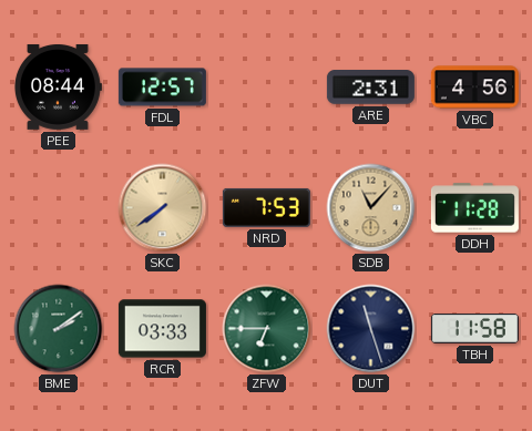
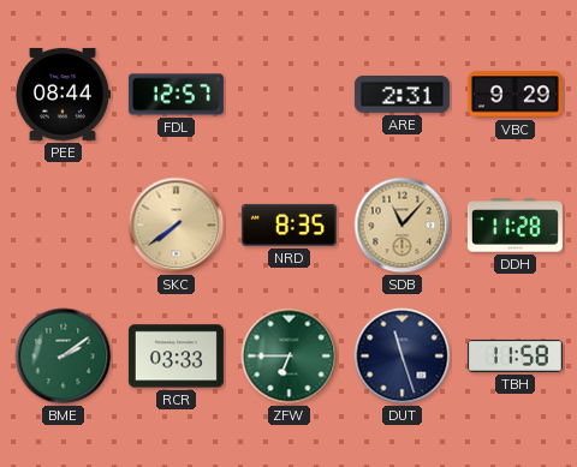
VBC: 4:56 -> 9:29
NRD: 7:53 -> 8:35
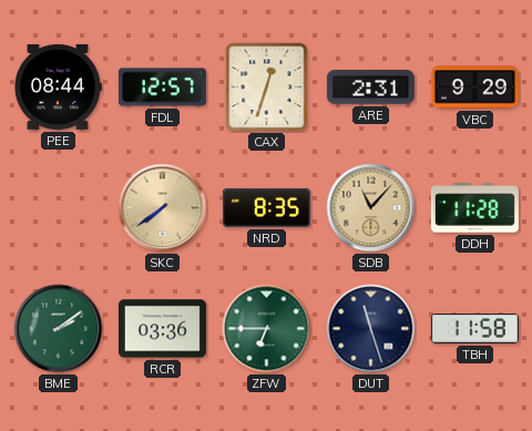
CAX: none -> 12:33
RCR: 03:33 -> 03:36
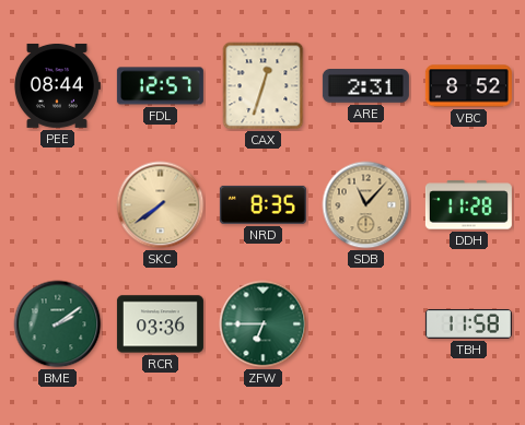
VBC: 9:29 -> 8:52
DUT: 11:27 -> none
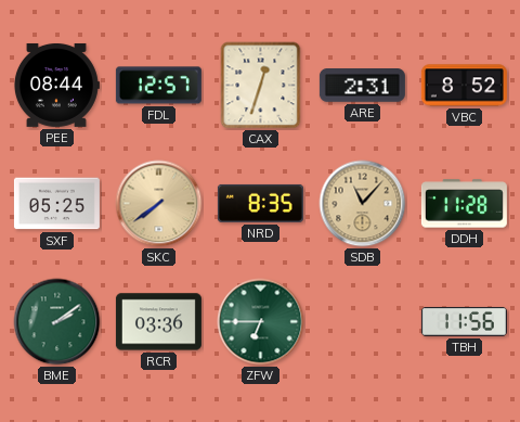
SXF: none -> 05:25
TBH: 11:58 -> 11:56
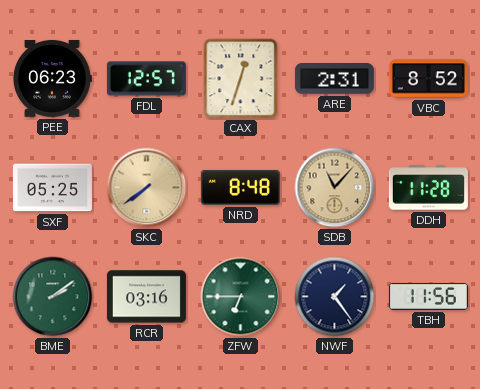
PEE: 08:44 -> 06:23
NRD: 8:35 -> 8:48
RCR: 03:36 -> 03:16
NWF: none -> 1:24
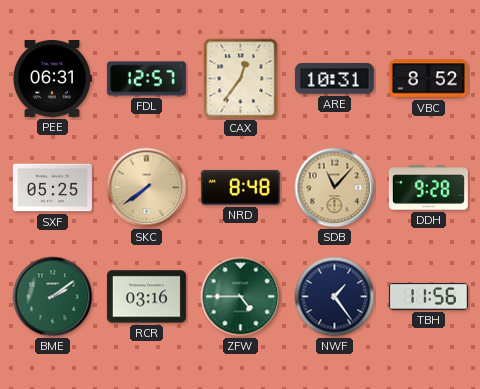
PEE: 06:23 -> 06:31
CAX: 12:33 -> 12:36
ARE: 2:31 -> 10:31
DDH: 11:28 -> 9:28
ZFW: 6:45 -> 4:45
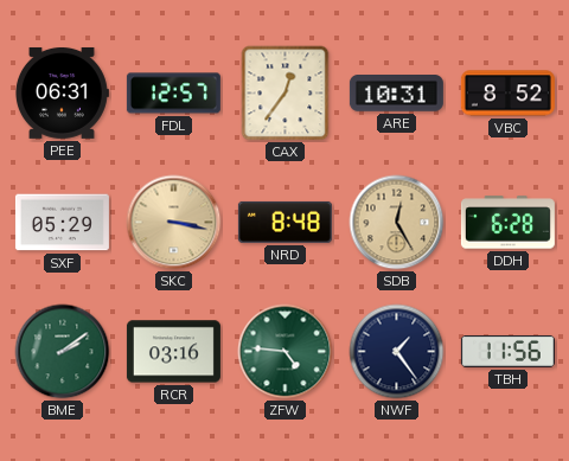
SXF: 05:25 -> 05:29
SKC: 7:39 -> 3:17
SDB: 11:07 -> 12:25
DDH: 9:28 -> 6:28
ZFW: 4:45 -> 4:46
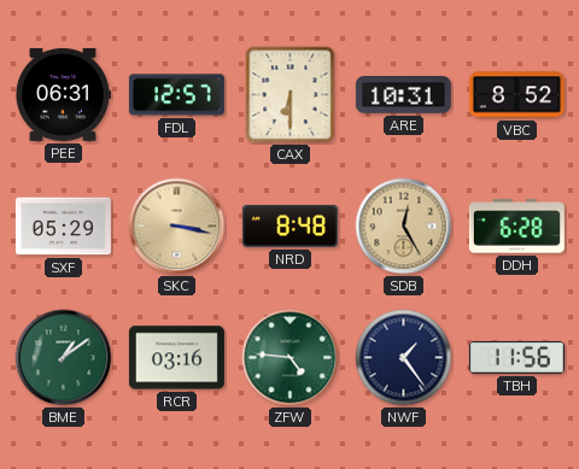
CAX: 12:36 -> 6:30
BME: 2:09 -> 1:09
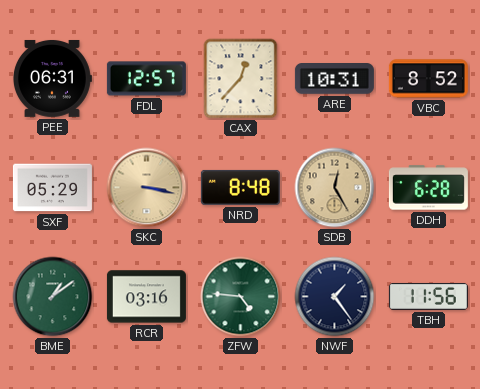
CAX: 6:30 -> 12:37
